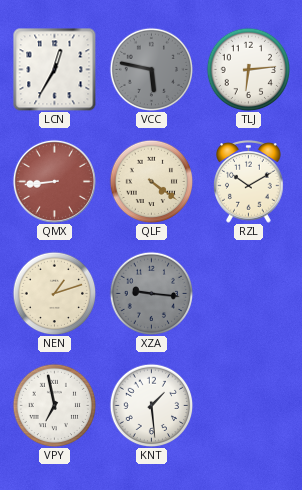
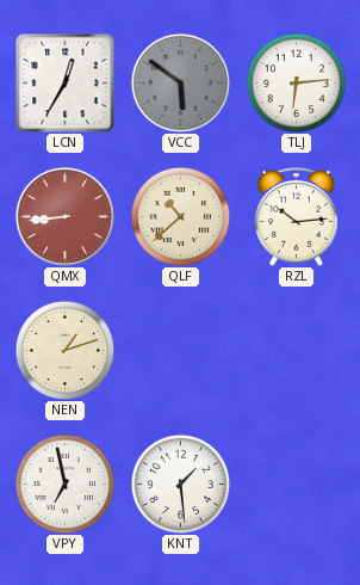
VCC: 5:47 -> 5:51
QLF: 4:21 -> 10:38
RZL: 10:10 -> 10:14
XZA: 9:16 -> none
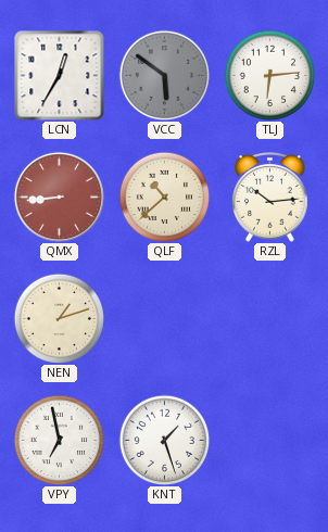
KNT: 1:29 -> 1:27
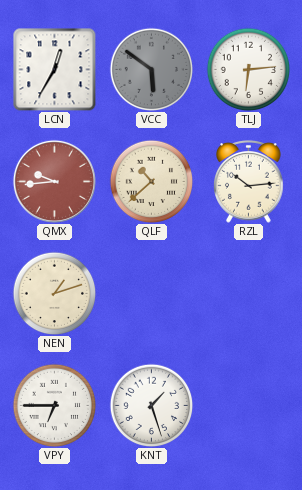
QMX: 8:44 -> 9:44
VPY: 6:58 -> 6:45
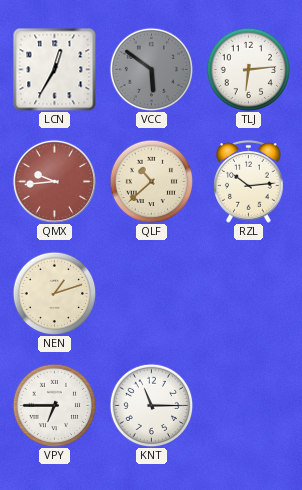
KNT: 1:27 -> 11:15
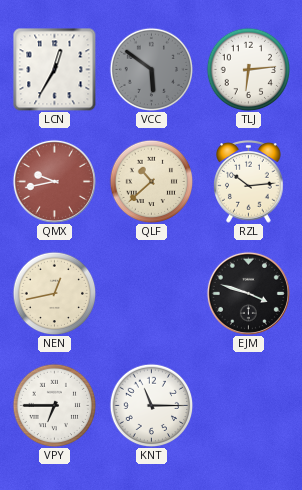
QMX: 9:44 -> 9:43
NEN: 1:12 -> 12:43
EJM: none -> 3:48
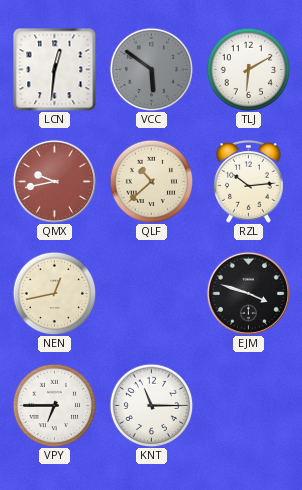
LCN: 12:35 -> 12:31
TLJ: 6:14 -> 6:10
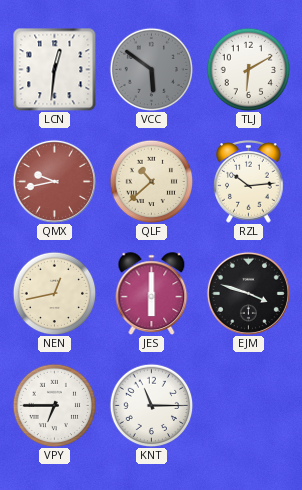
JES: none -> 6:00
